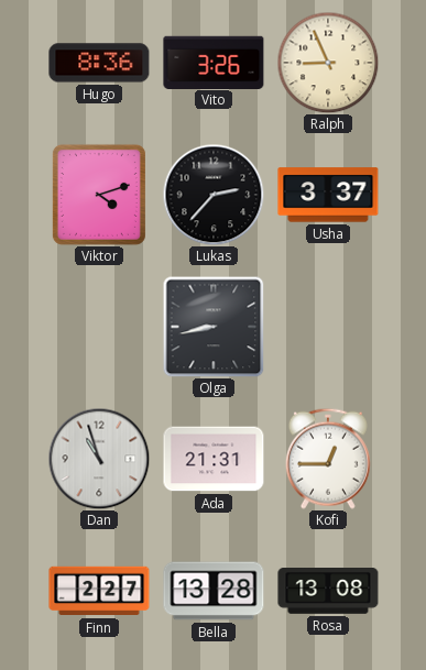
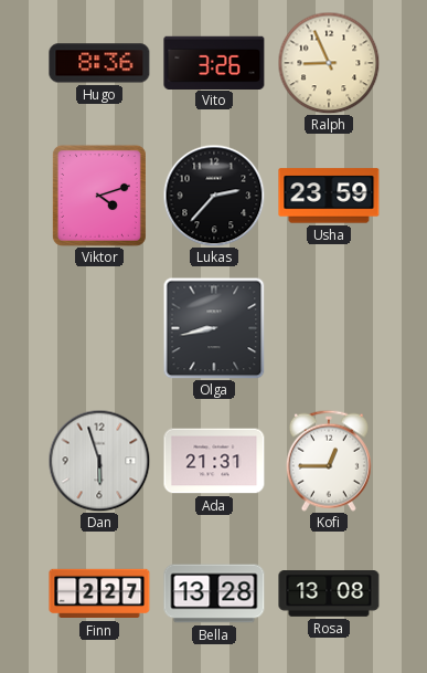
Usha: 3:37 -> 23:59
Dan: 10:57 -> 5:57
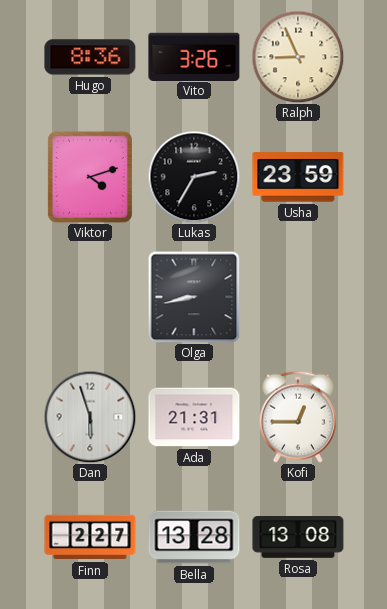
Lukas: 2:37 -> 2:35
